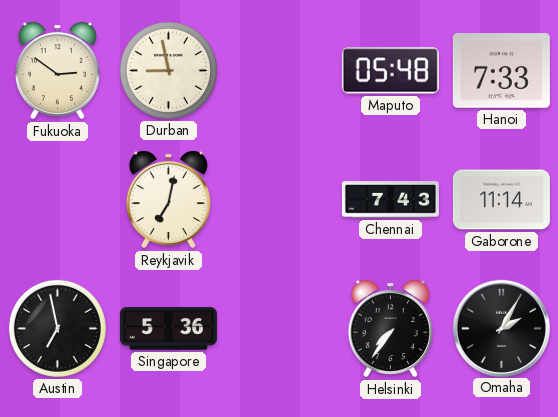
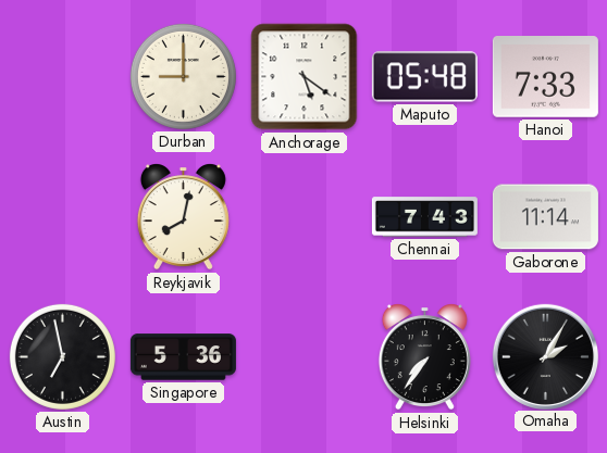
Fukuoka: 2:51 -> none
Durban: 8:58 -> 9:00
Anchorage: none -> 5:21
Reykjavik: 7:02 -> 8:02
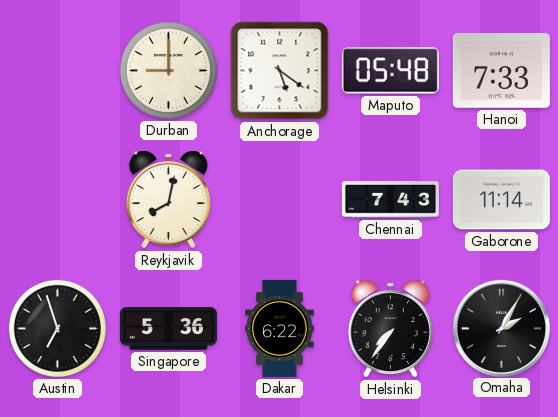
Austin: 6:58 -> 6:57
Dakar: none -> 6:22
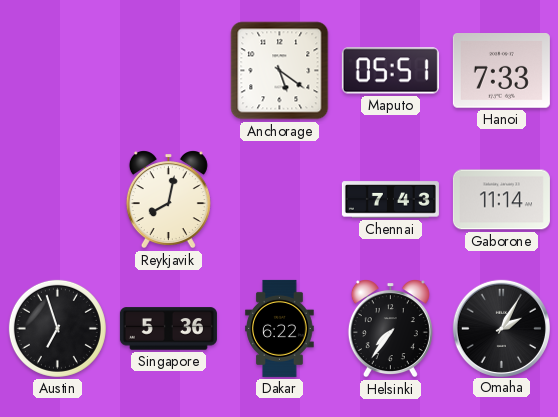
Durban: 9:00 -> none
Maputo: 05:48 -> 05:51
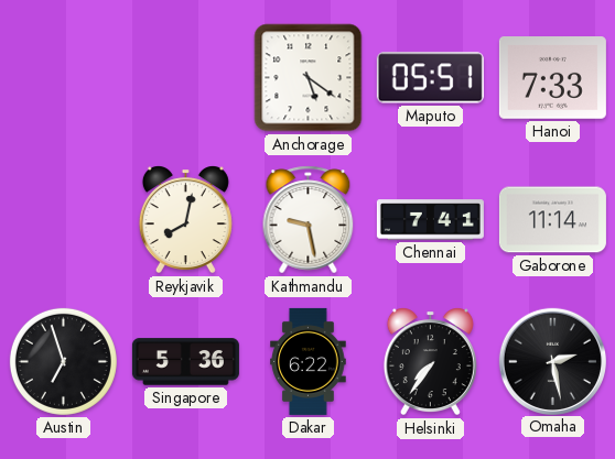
Kathmandu: none -> 9:28
Chennai: 7:43 -> 7:41
Omaha: 2:05 -> 2:28
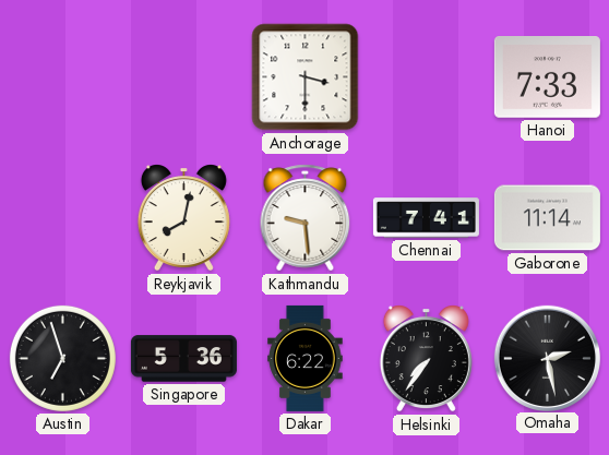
Anchorage: 5:21 -> 3:30
Maputo: 05:51 -> none
Kathmandu: 9:28 -> 9:29
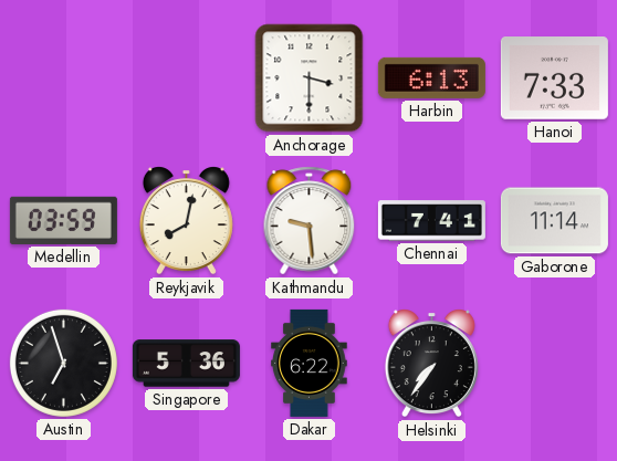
Harbin: none -> 6:13
Medellin: none -> 03:59
Omaha: 2:28 -> none
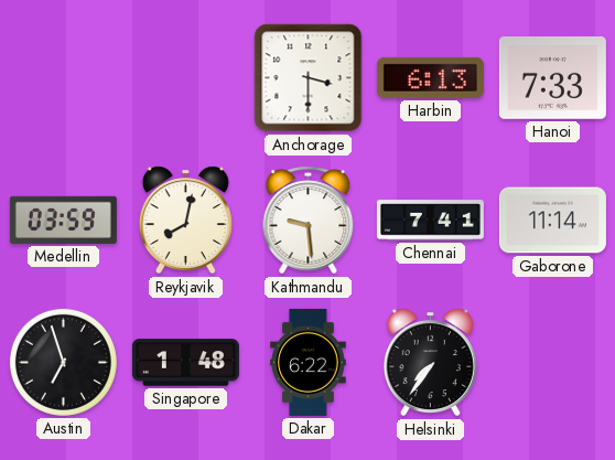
Singapore: 5:36 -> 1:48
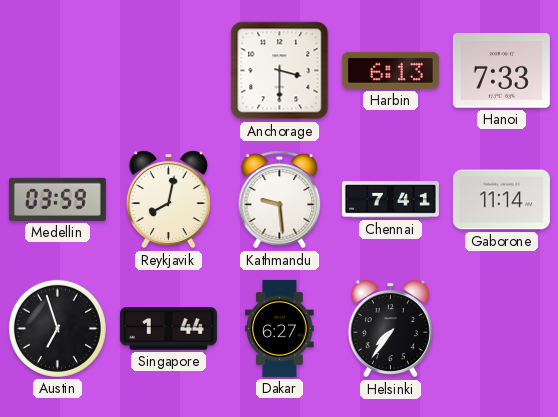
Singapore: 1:48 -> 1:44
Dakar: 6:22 -> 6:27
